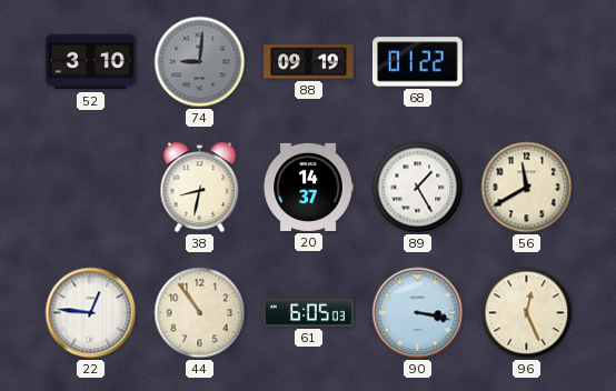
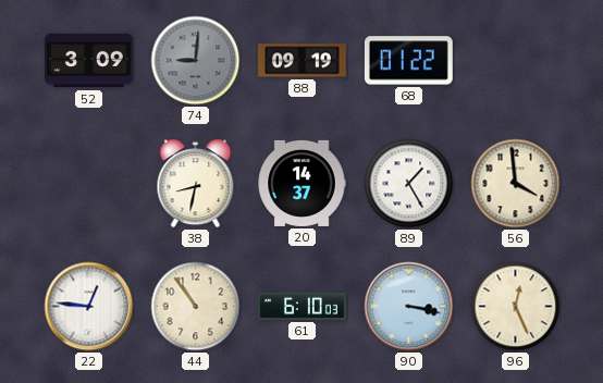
52: 3:10 -> 3:09
56: 11:40 -> 3:59
61: 6:05 -> 6:10
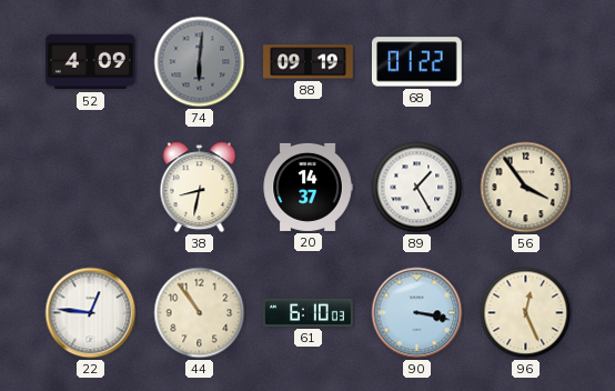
52: 3:09 -> 4:09
74: 9:01 -> 6:01
56: 3:59 -> 3:54
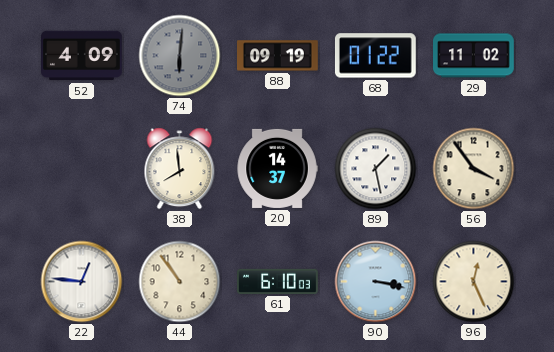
29: none -> 11:02
38: 8:32 -> 7:59
89: 1:25 -> 1:28
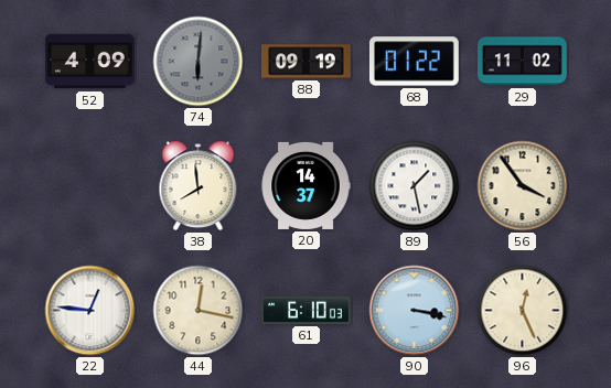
44: 10:54 -> 12:17
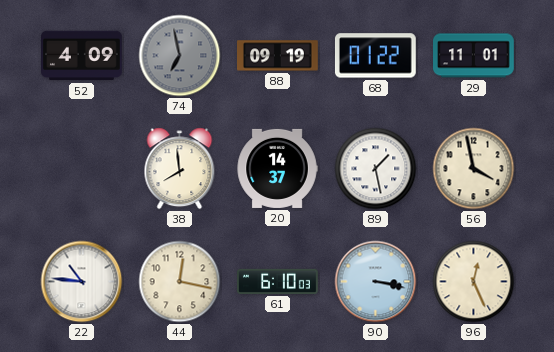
74: 6:01 -> 6:58
29: 11:02 -> 11:01
56: 3:54 -> 3:58
22: 12:46 -> 10:46
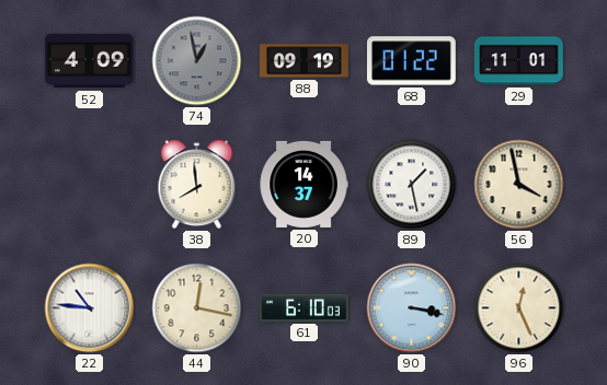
74: 6:58 -> 12:58
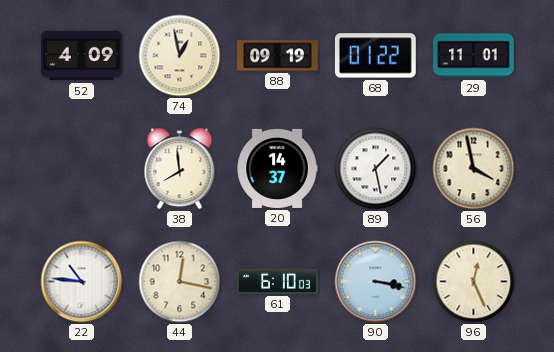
74 dial: grey -> cream
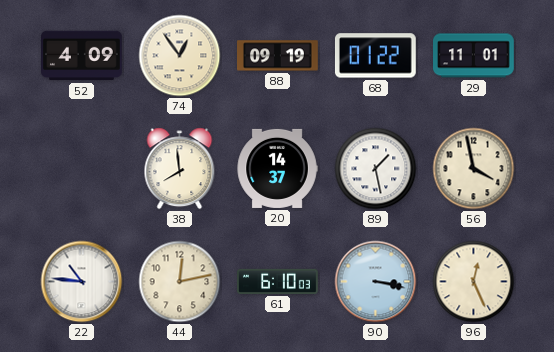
74: 12:58 -> 12:54
44: 12:17 -> 12:13
